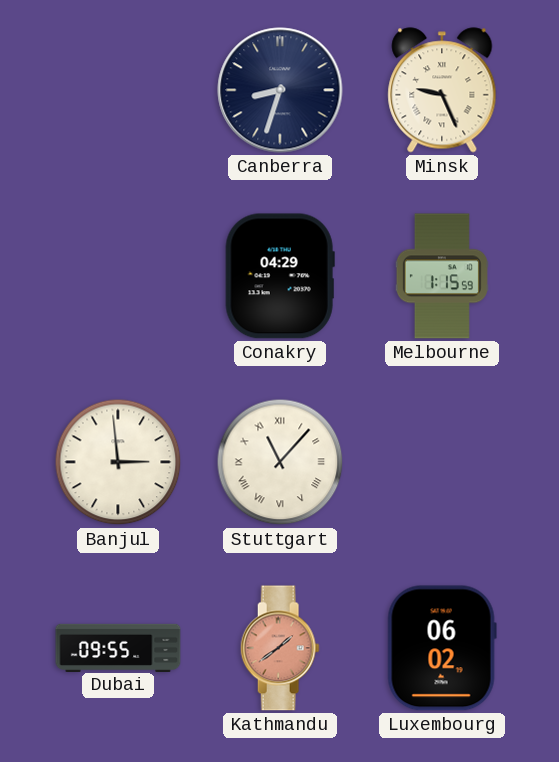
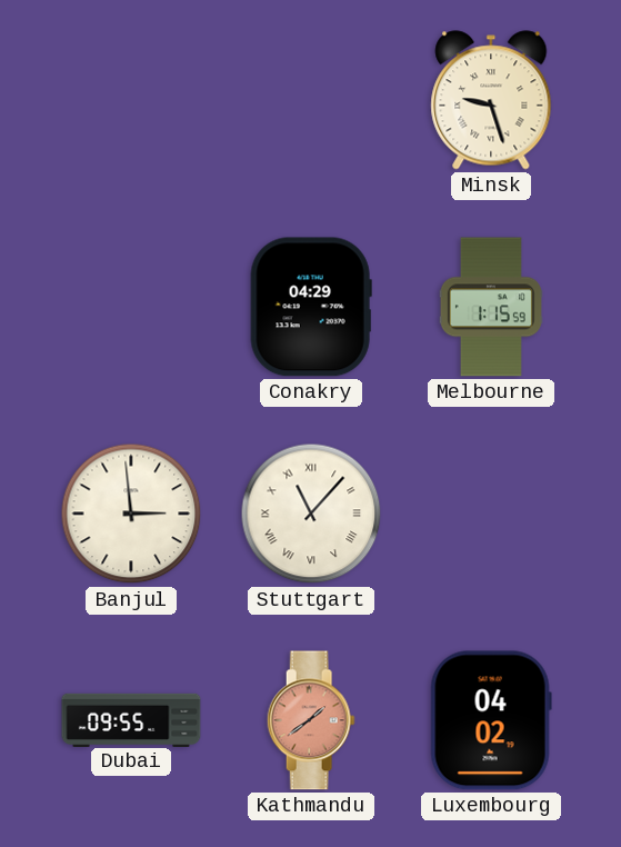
Canberra: 8:33 -> none
Minsk: 9:26 -> 9:27
Luxembourg: 06:02 -> 04:02
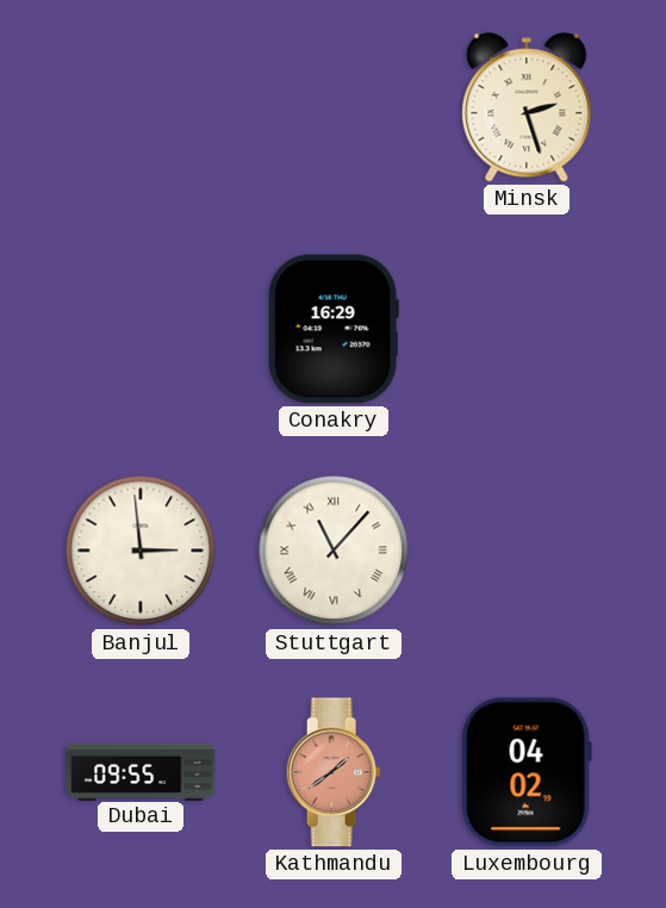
Minsk: 9:27 -> 2:27
Conakry: 04:29 -> 16:29
Melbourne: 1:15 -> none
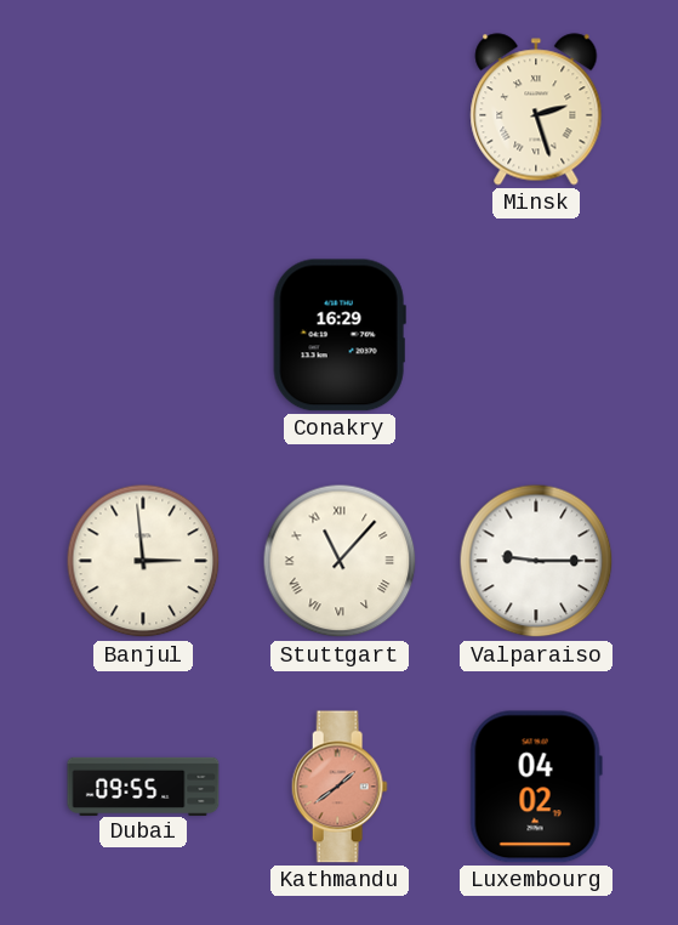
Valparaiso: none -> 9:15
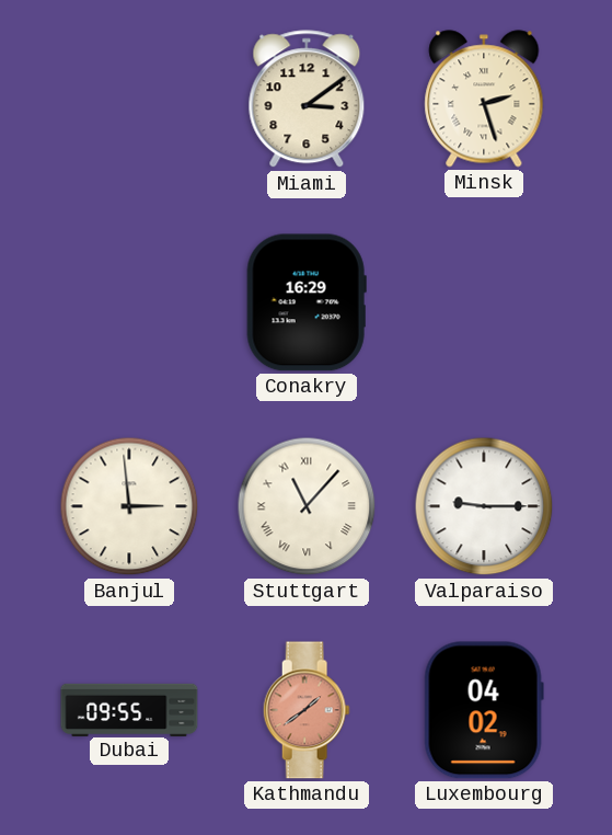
Miami: none -> 3:09
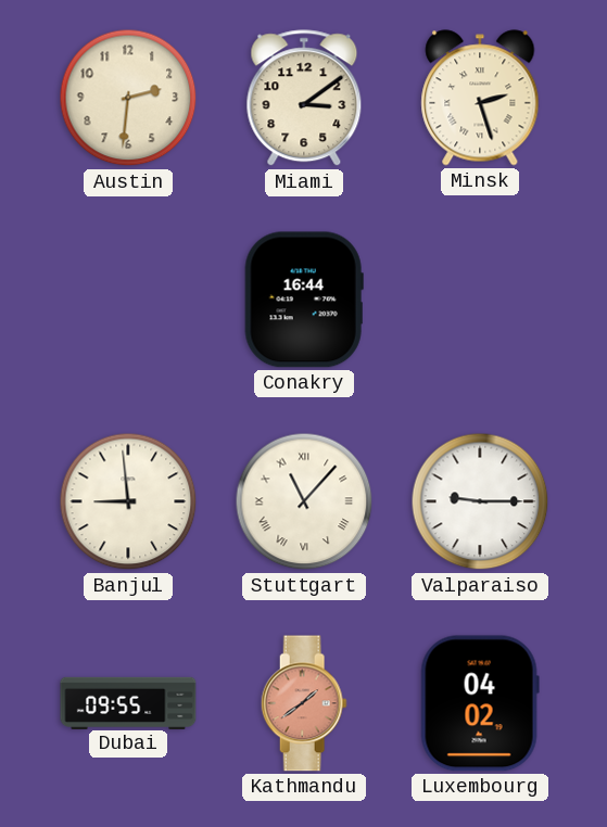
Austin: none -> 2:31
Conakry: 16:29 -> 16:44
Banjul: 2:59 -> 8:59
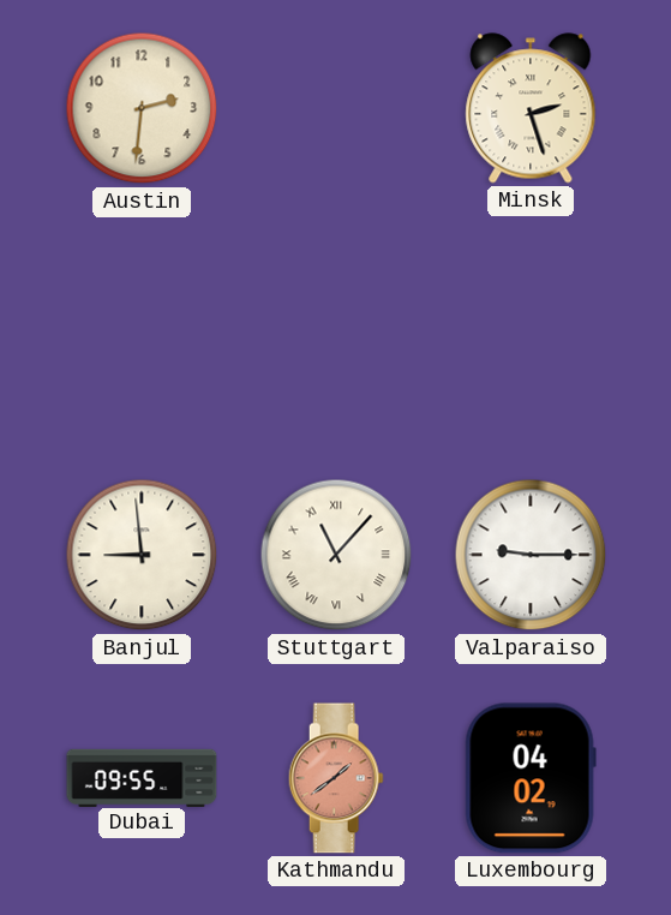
Miami: 3:09 -> none
Conakry: 16:44 -> none
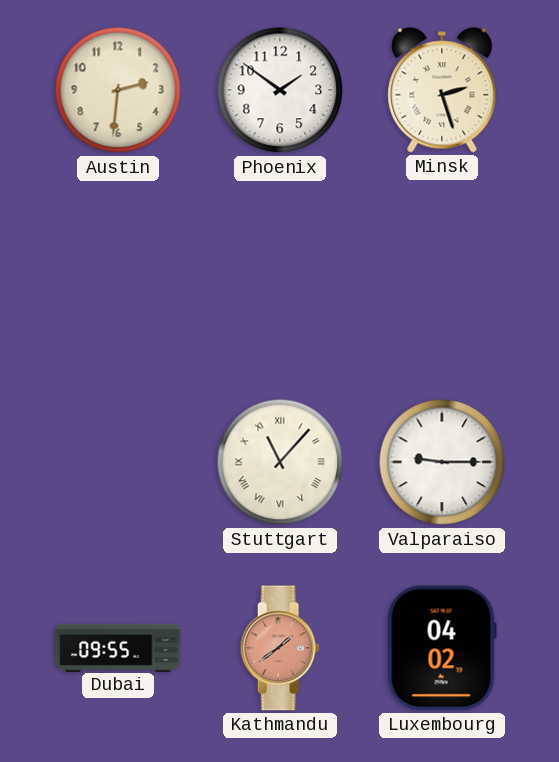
Phoenix: none -> 1:51
Banjul: 8:59 -> none
